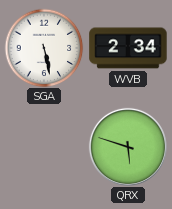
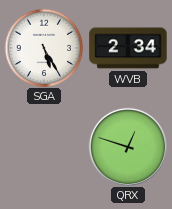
SGA: 5:28 -> 5:25
QRX: 5:48 -> 12:48
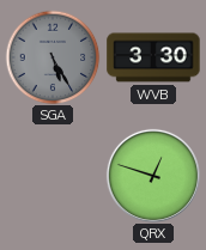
SGA dial: white -> grey
WVB: 2:34 -> 3:30
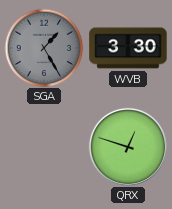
SGA: 5:25 -> 1:25
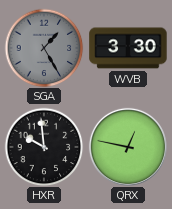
HXR: none -> 9:59
QRX: 12:48 -> 12:47
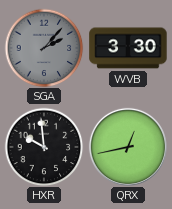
SGA: 1:25 -> 2:07
QRX: 12:47 -> 12:43
